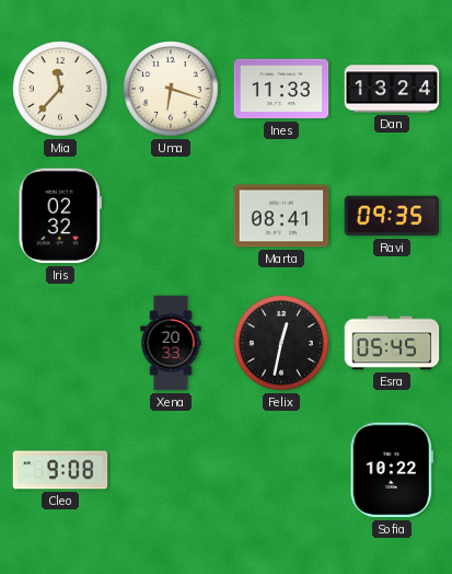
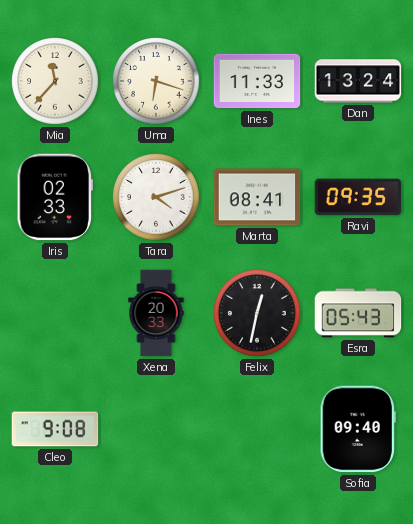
Iris: 02:32 -> 02:33
Tara: none -> 4:12
Esra: 05:45 -> 05:43
Sofia: 10:22 -> 09:40
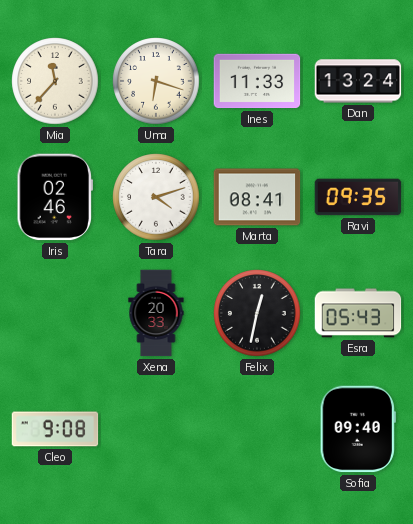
Iris: 02:33 -> 02:46
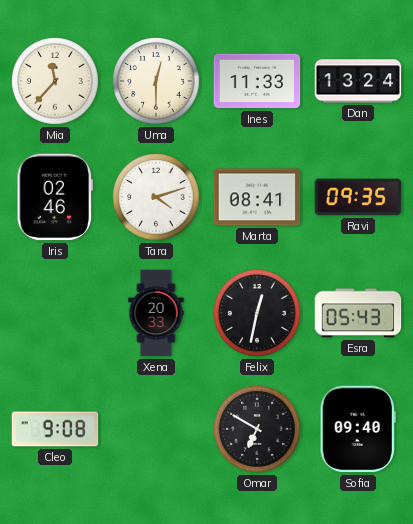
Uma: 6:18 -> 12:30
Omar: none -> 6:50
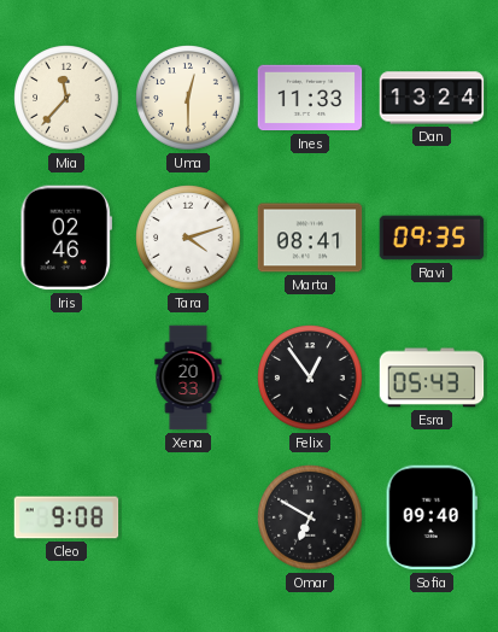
Felix: 12:32 -> 12:54
